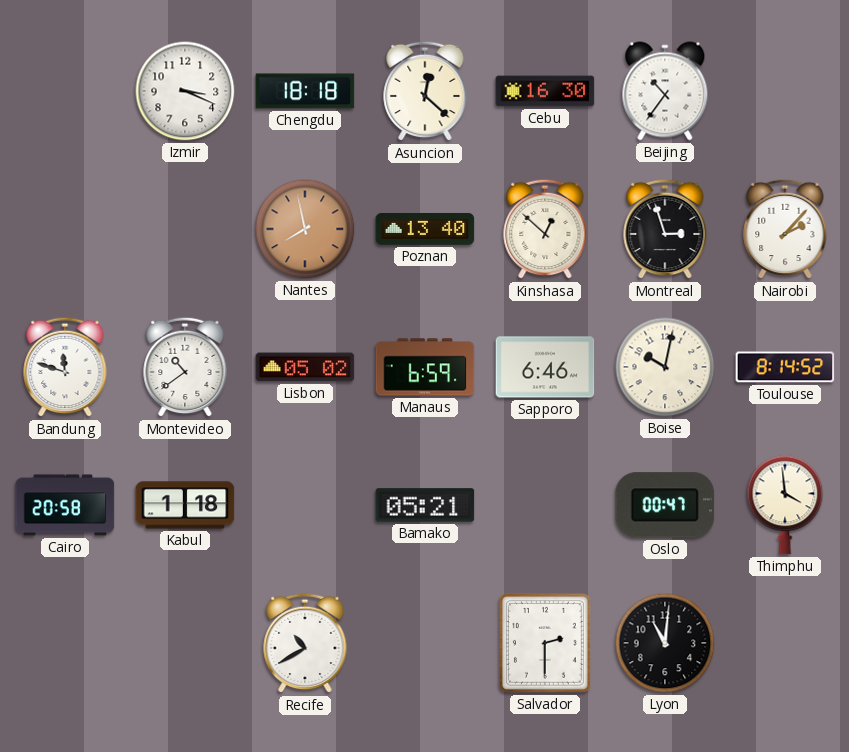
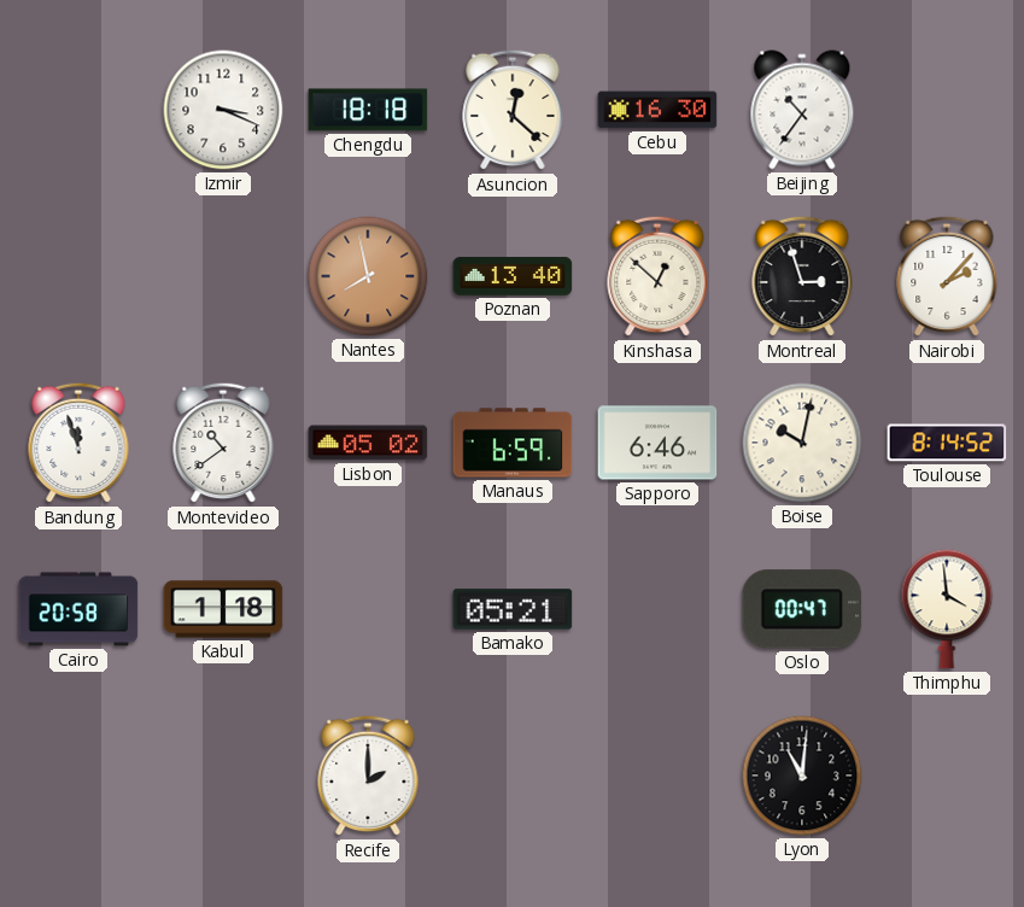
Bandung: 11:48 -> 11:57
Recife: 10:40 -> 2:00
Salvador: 2:30 -> none
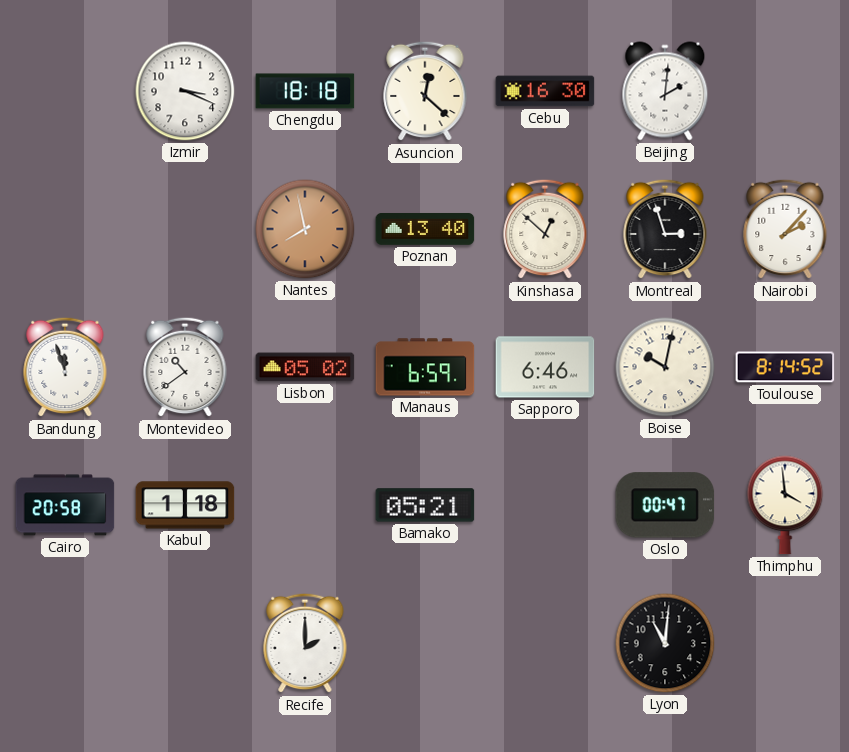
Beijing: 10:36 -> 2:01
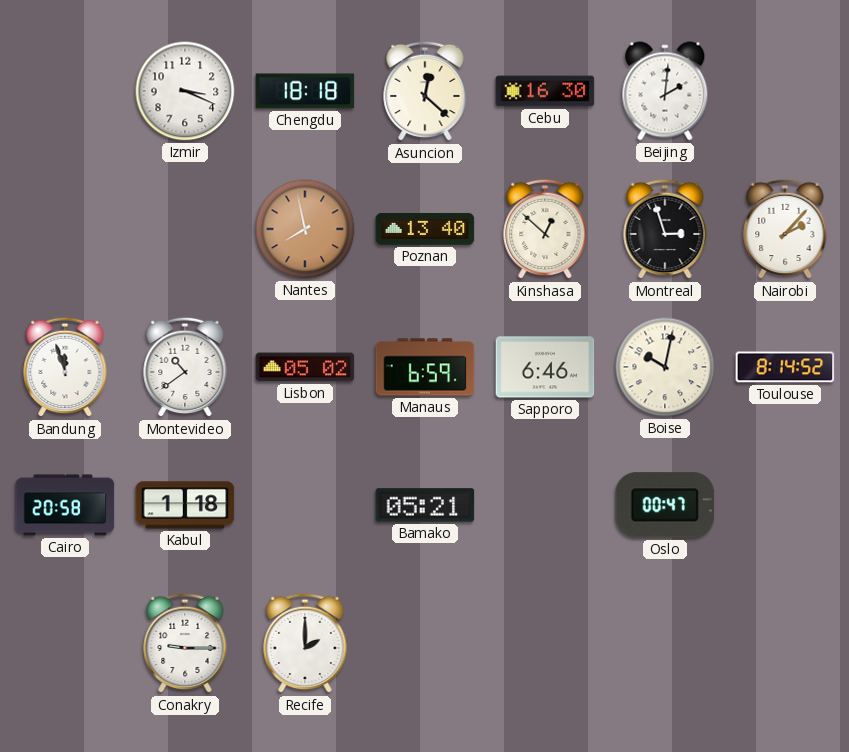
Thimphu: 3:59 -> none
Conakry: none -> 9:15
Lyon: 11:01 -> none
